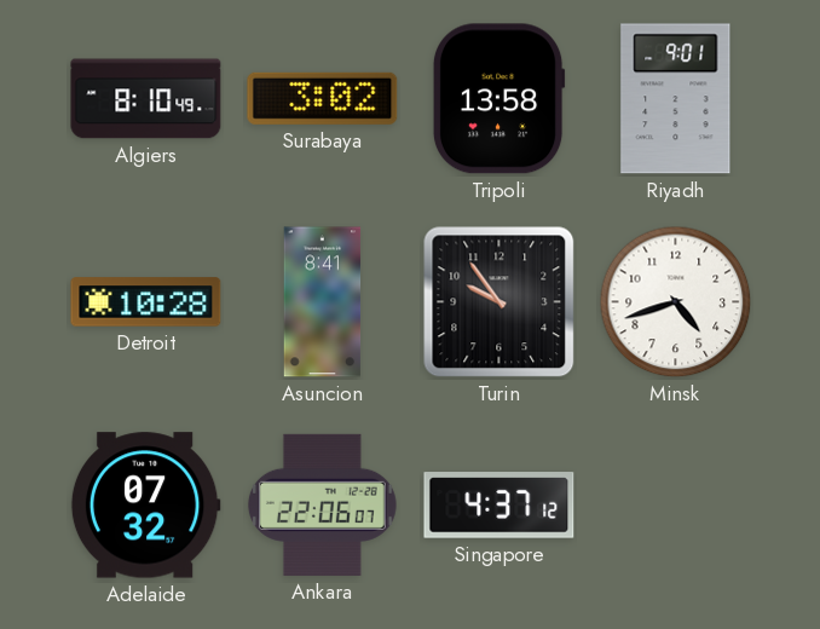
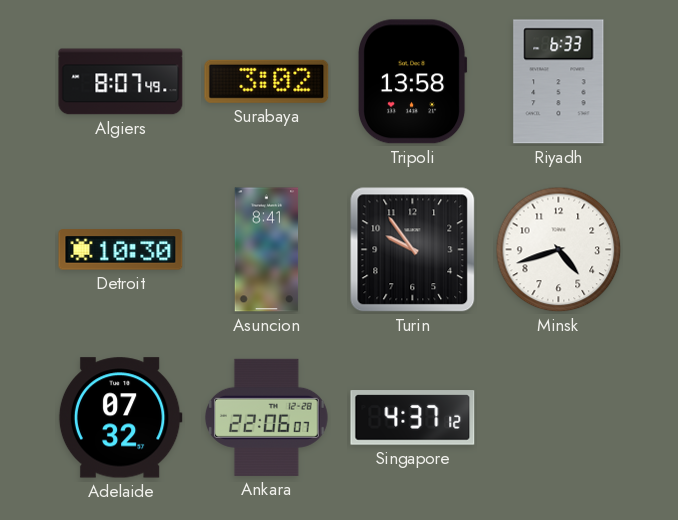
Algiers: 8:10 -> 8:07
Riyadh: 9:01 -> 6:33
Detroit: 10:28 -> 10:30
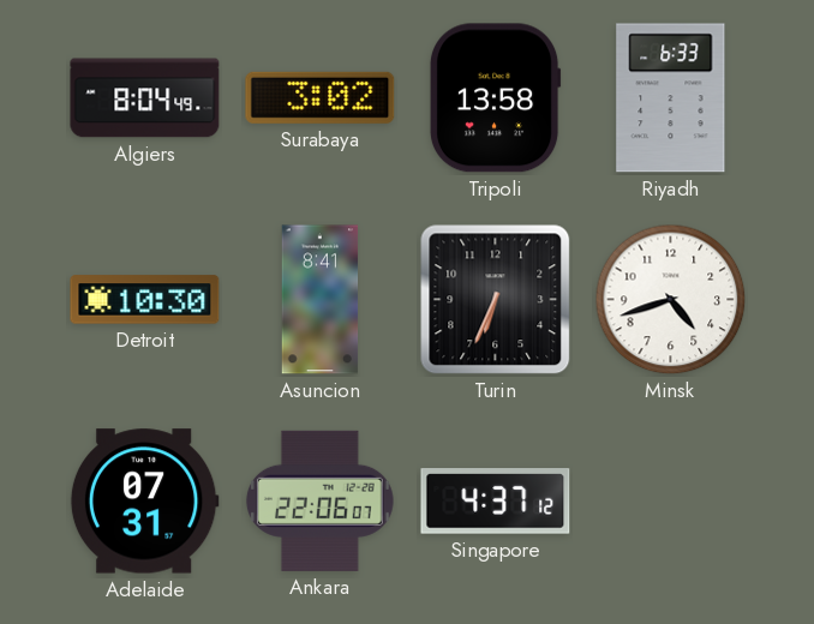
Algiers: 8:07 -> 8:04
Turin: 9:54 -> 6:34
Adelaide: 07:32 -> 07:31
